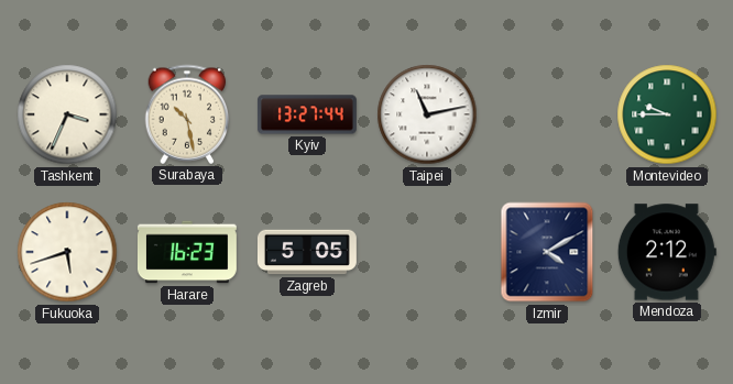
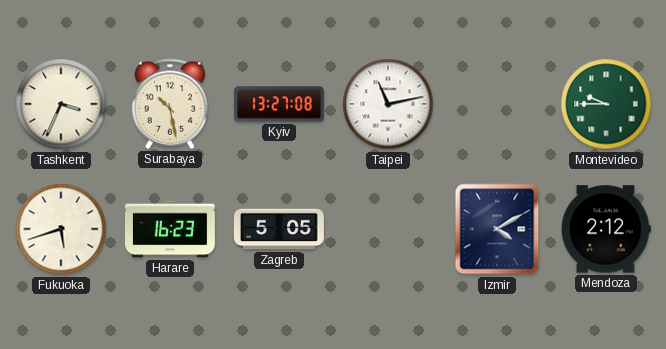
Kyiv: 13:27:44 -> 13:27:08
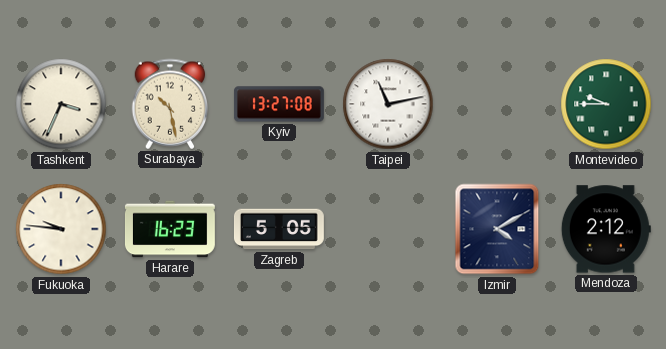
Fukuoka: 5:42 -> 9:46
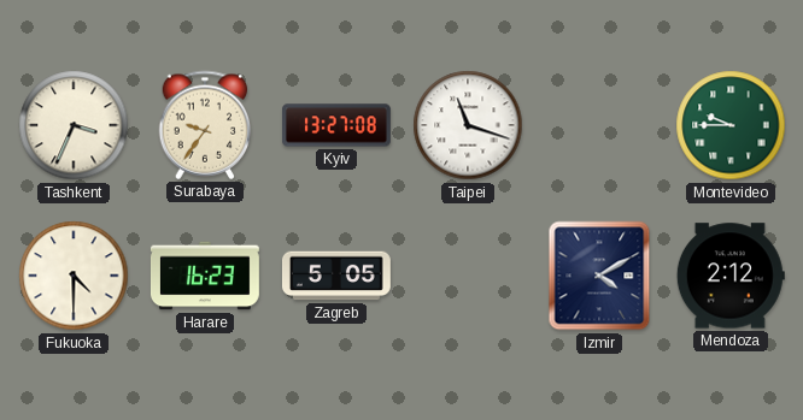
Surabaya: 10:28 -> 9:36
Taipei: 11:13 -> 11:18
Fukuoka: 9:46 -> 4:30
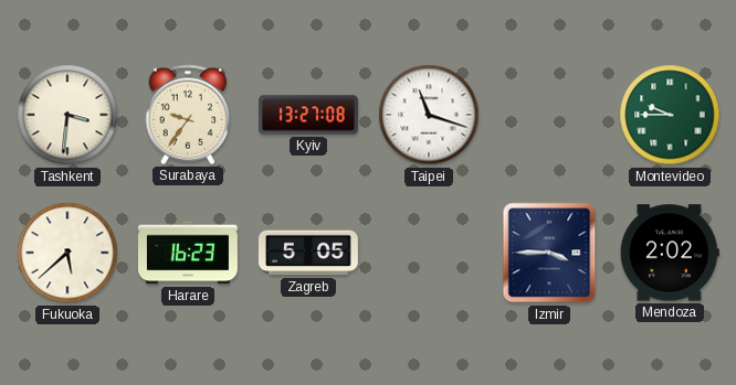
Tashkent: 3:34 -> 3:31
Fukuoka: 4:30 -> 5:38
Izmir: 4:10 -> 3:45
Mendoza: 2:12 -> 2:02
